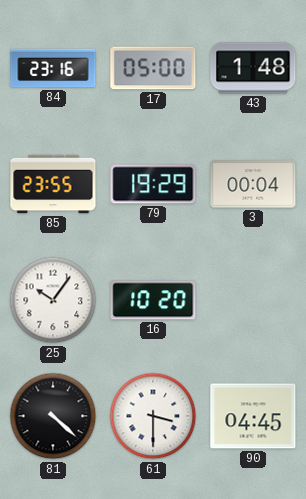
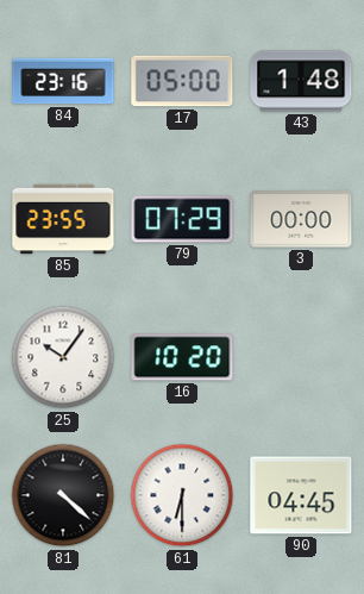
79: 19:29 -> 07:29
3: 00:04 -> 00:00
61: 3:30 -> 6:30
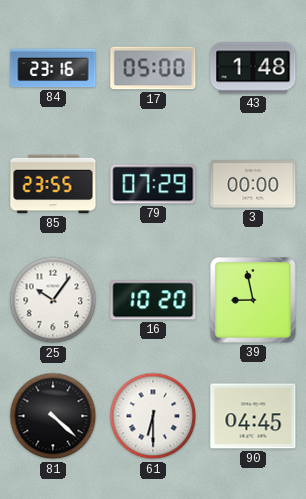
39: none -> 8:58
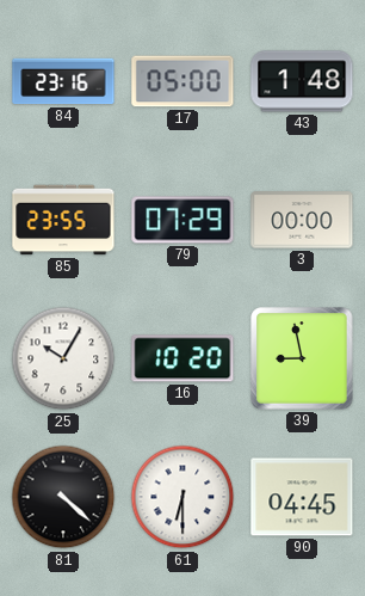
25: 10:06 -> 10:05
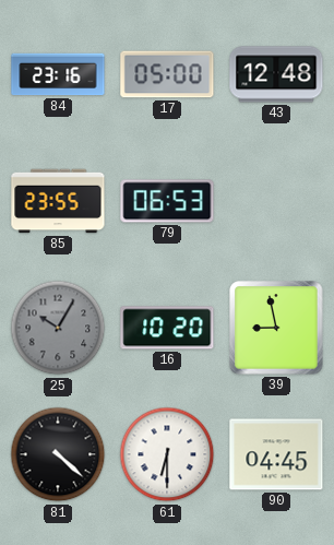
43: 1:48 -> 12:48
79: 07:29 -> 06:53
3: 00:00 -> none
25 dial: white -> grey
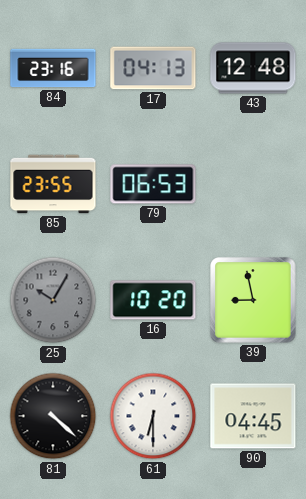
17: 05:00 -> 04:13
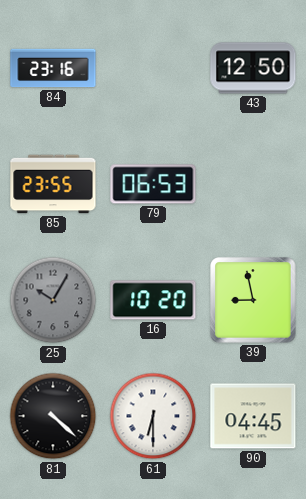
17: 04:13 -> none
43: 12:48 -> 12:50
